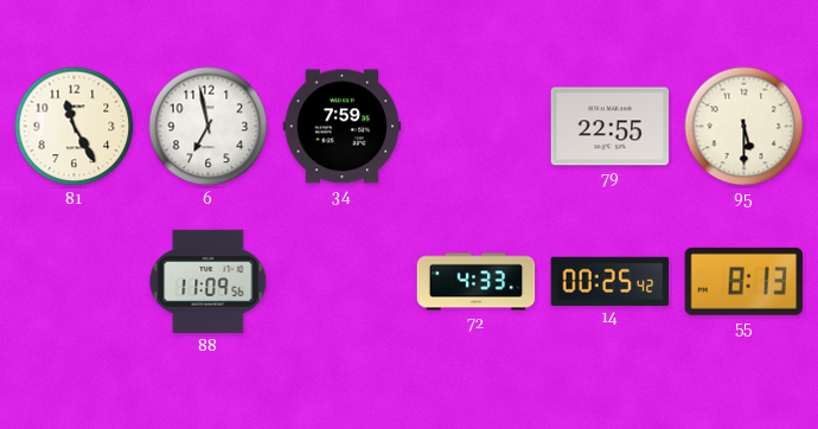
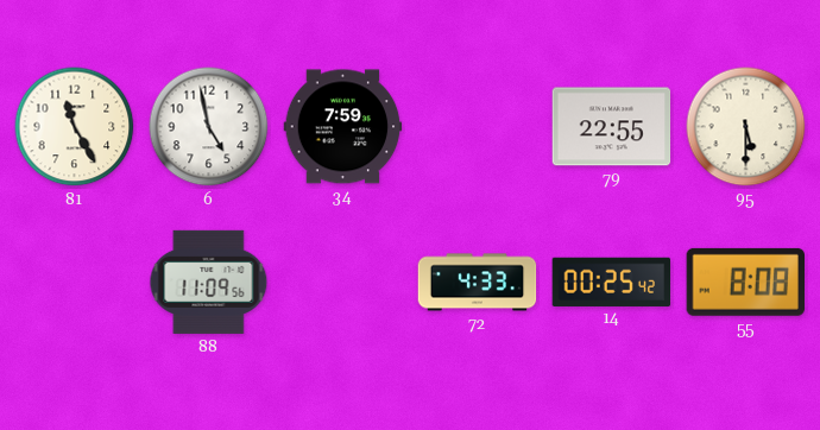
6: 6:58 -> 4:58
55: 8:13 -> 8:08
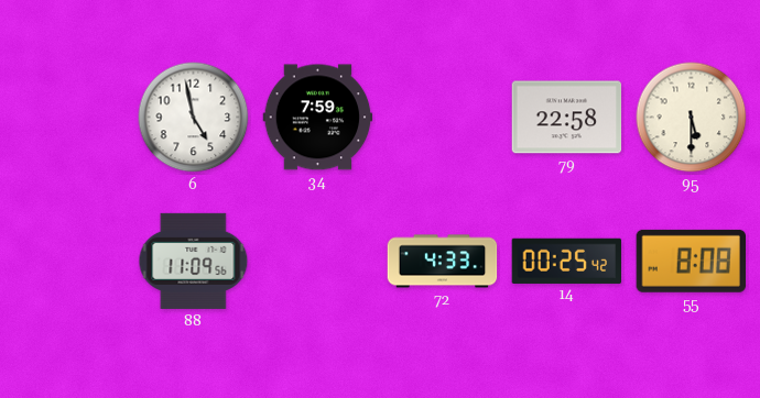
81: 11:25 -> none
79: 22:55 -> 22:58
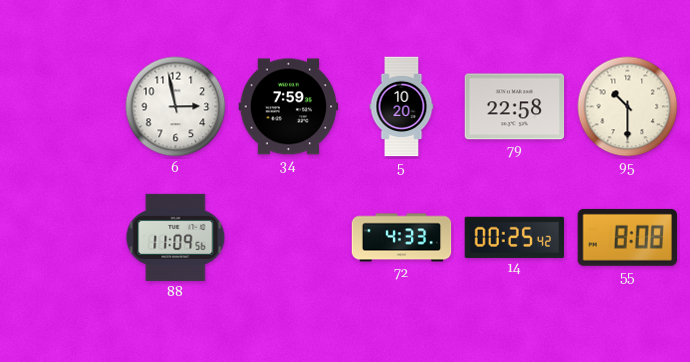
6: 4:58 -> 2:58
5: none -> 10:20
95: 5:30 -> 10:30
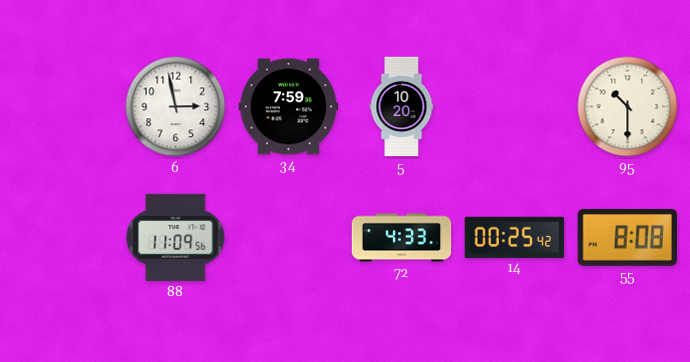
79: 22:58 -> none
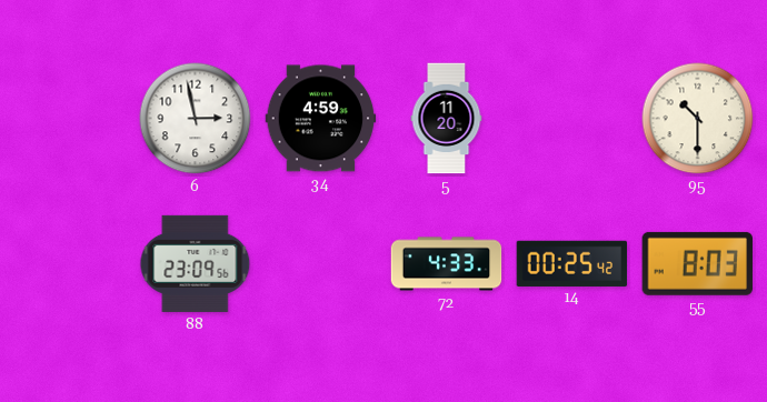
34: 7:59 -> 4:59
5: 10:20 -> 11:20
88: 11:09 -> 23:09
55: 8:08 -> 8:03
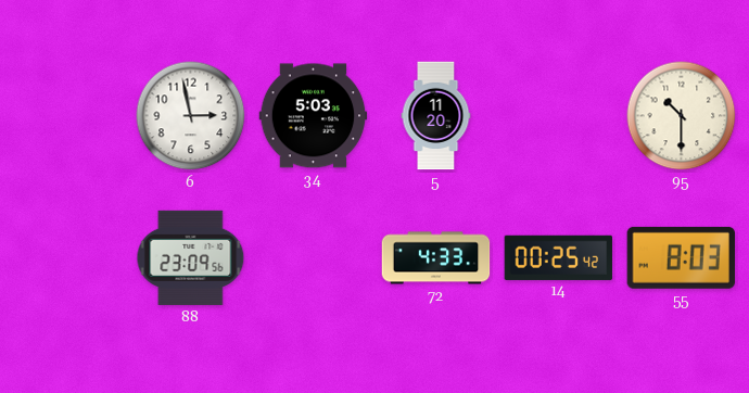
34: 4:59 -> 5:03
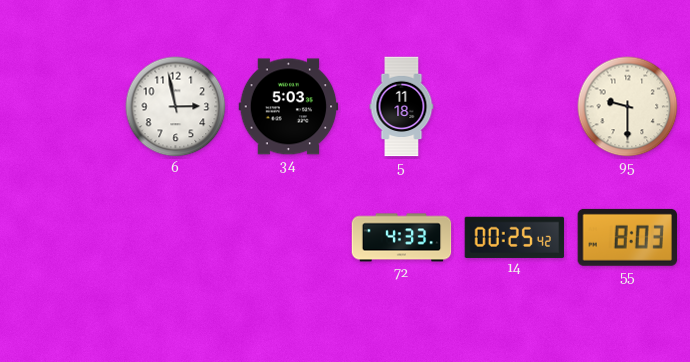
5: 11:20 -> 11:18
95: 10:30 -> 9:30
88: 23:09 -> none
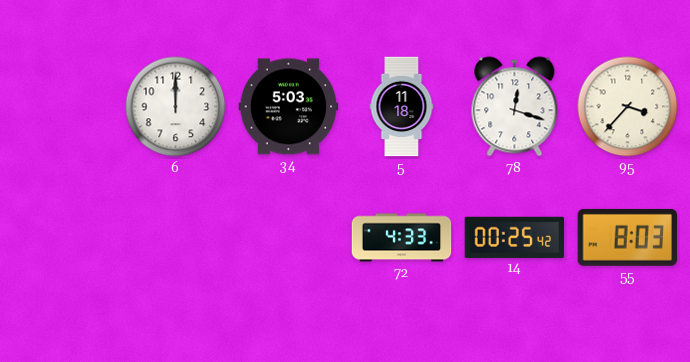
6: 2:58 -> 12:00
78: none -> 12:18
95: 9:30 -> 3:37
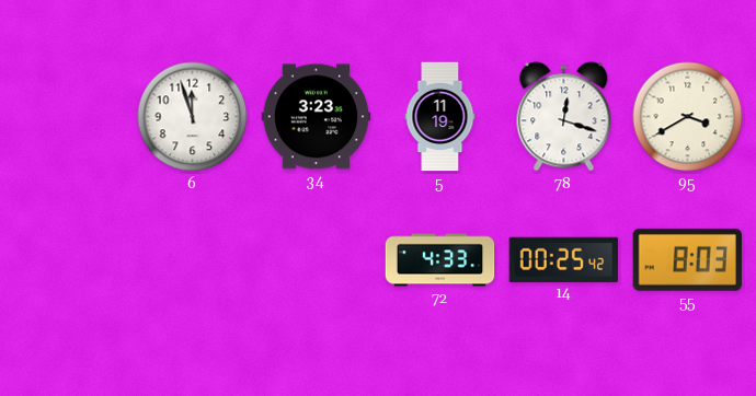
6: 12:00 -> 11:57
34: 5:03 -> 3:23
5: 11:18 -> 11:19
95: 3:37 -> 3:40
